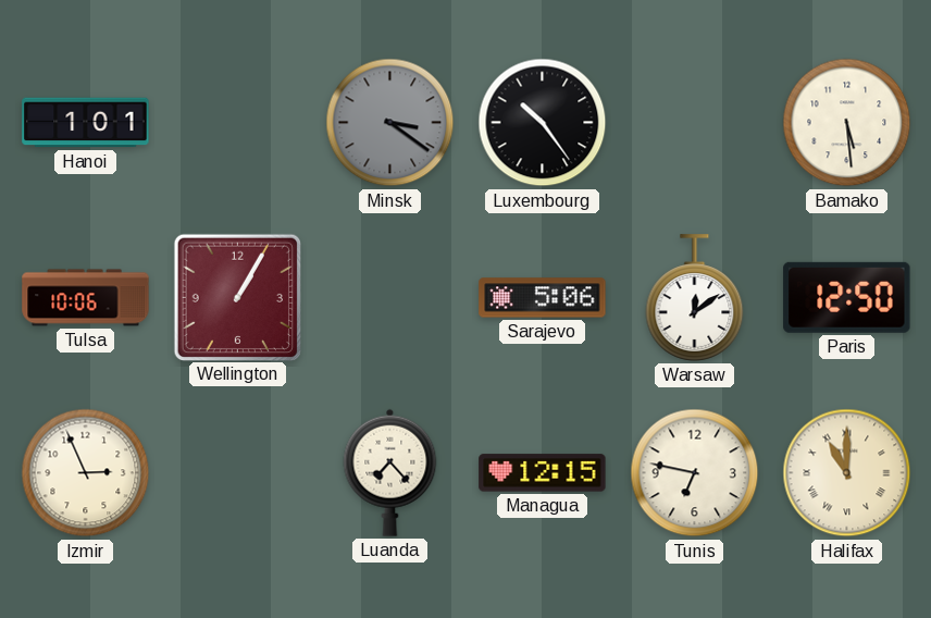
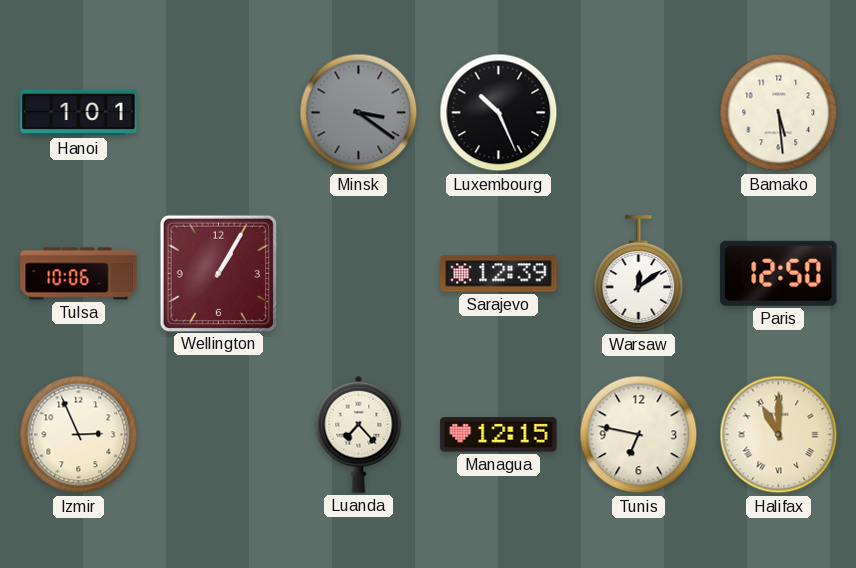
Luxembourg: 10:24 -> 10:26
Sarajevo: 5:06 -> 12:39
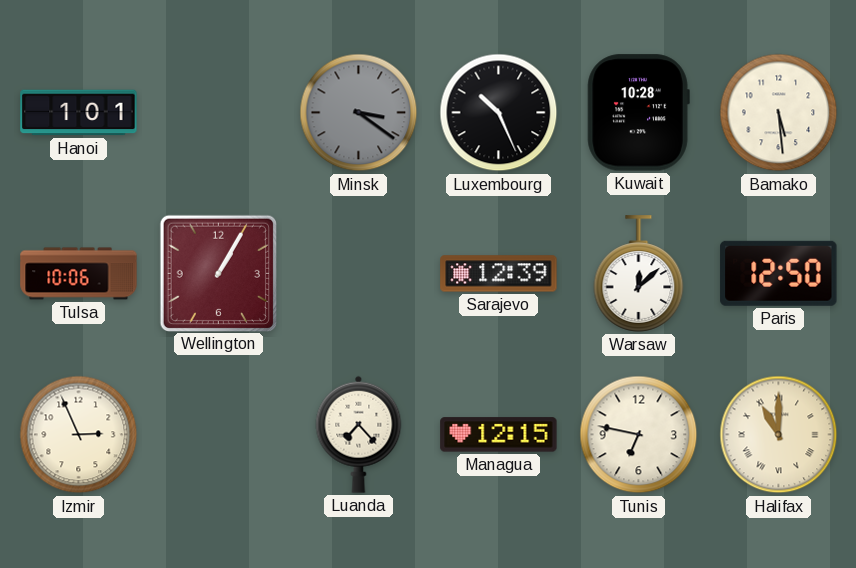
Kuwait: none -> 10:28
Warsaw: 12:09 -> 12:08
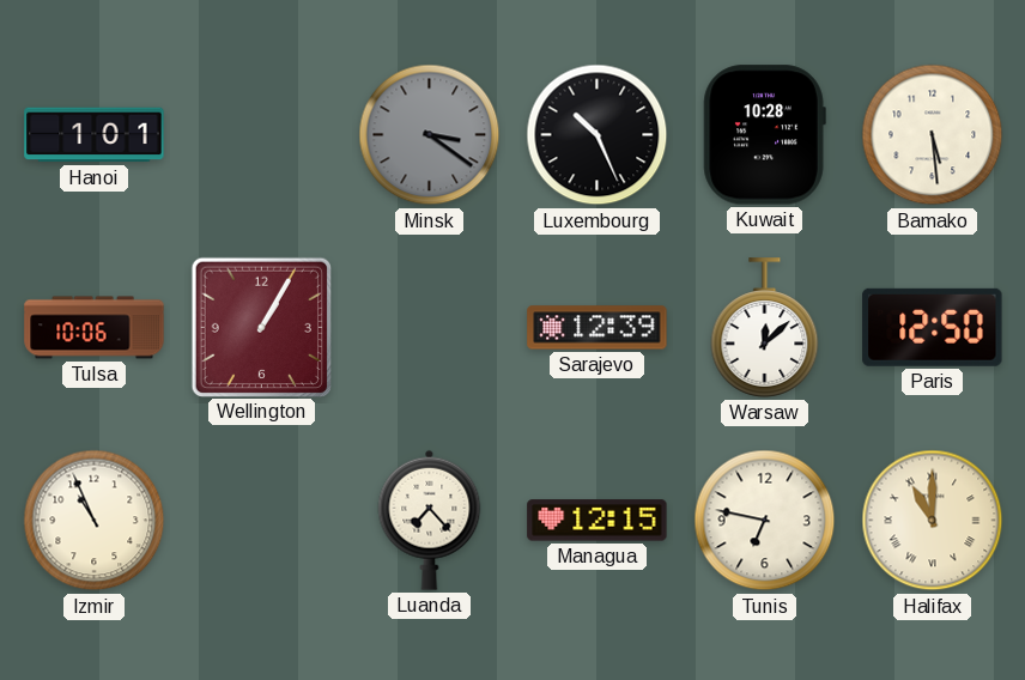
Izmir: 2:56 -> 10:56
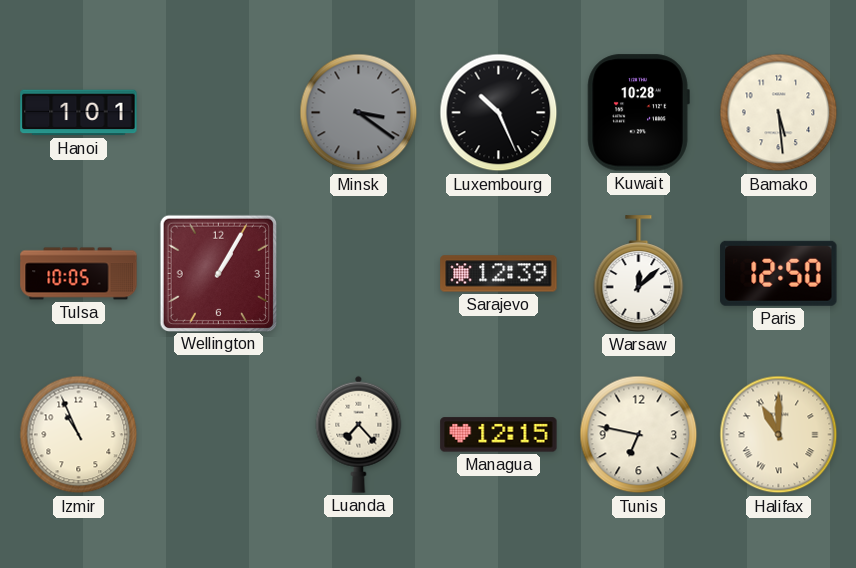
Tulsa: 10:06 -> 10:05
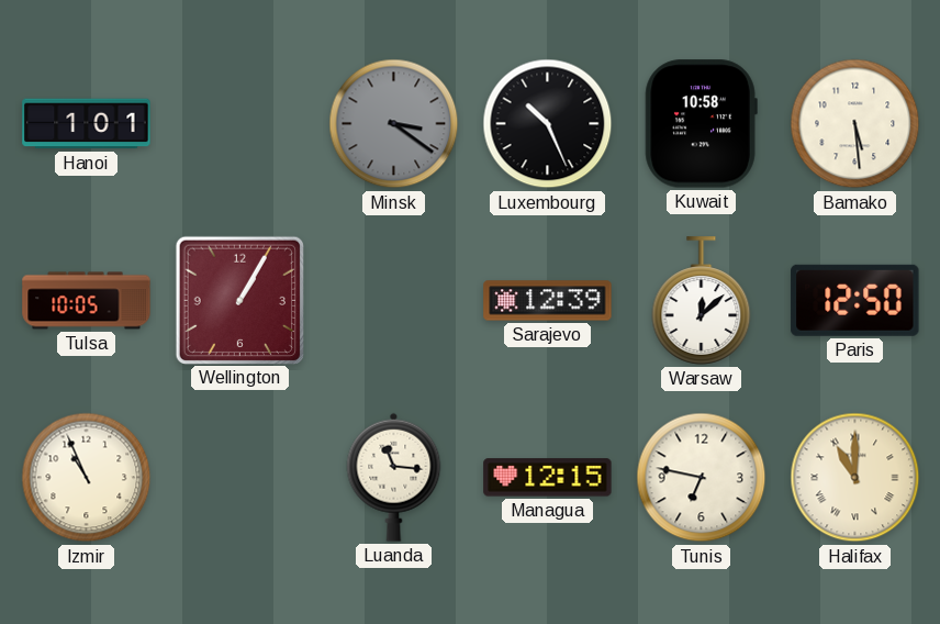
Kuwait: 10:28 -> 10:58
Luanda: 7:23 -> 11:16
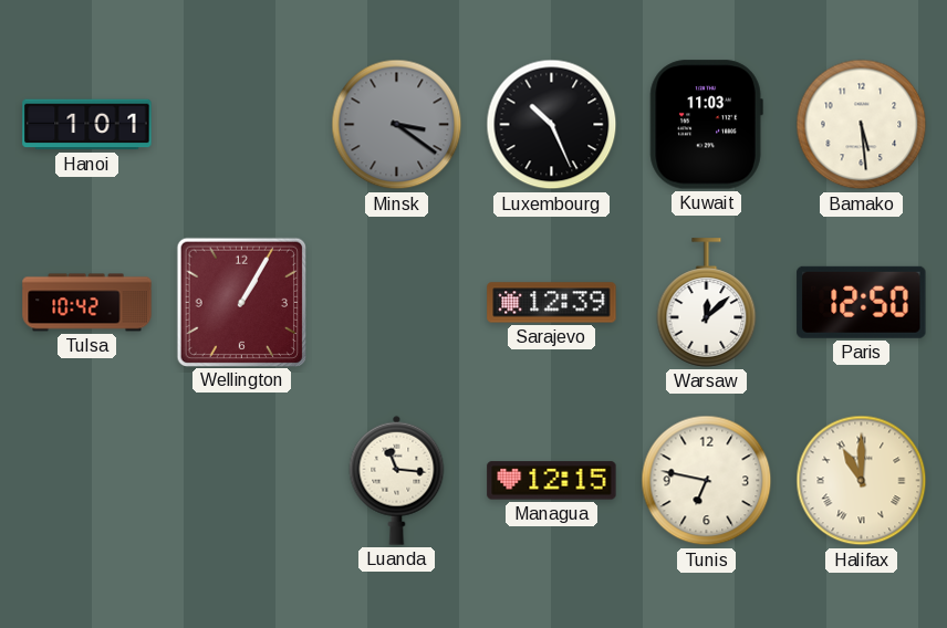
Kuwait: 10:58 -> 11:03
Tulsa: 10:05 -> 10:42
Izmir: 10:56 -> none
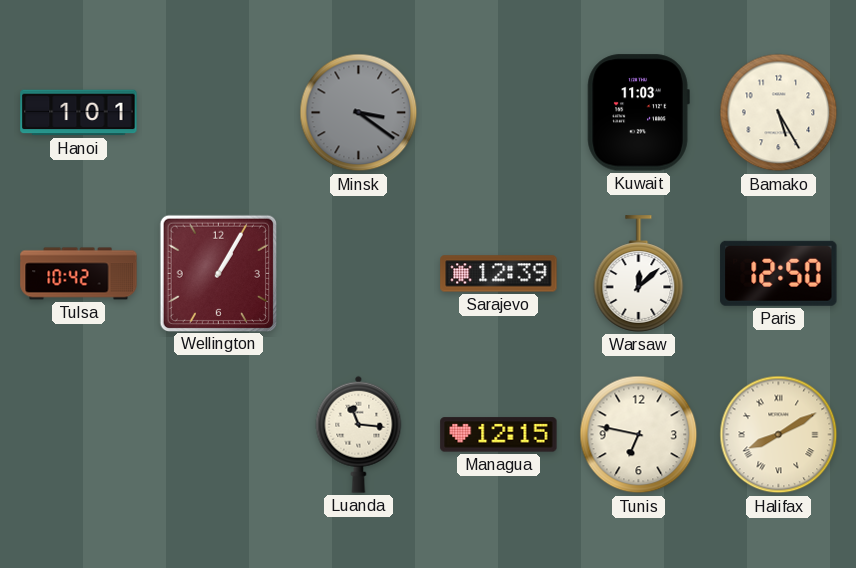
Luxembourg: 10:26 -> none
Bamako: 5:29 -> 5:25
Halifax: 11:00 -> 8:10
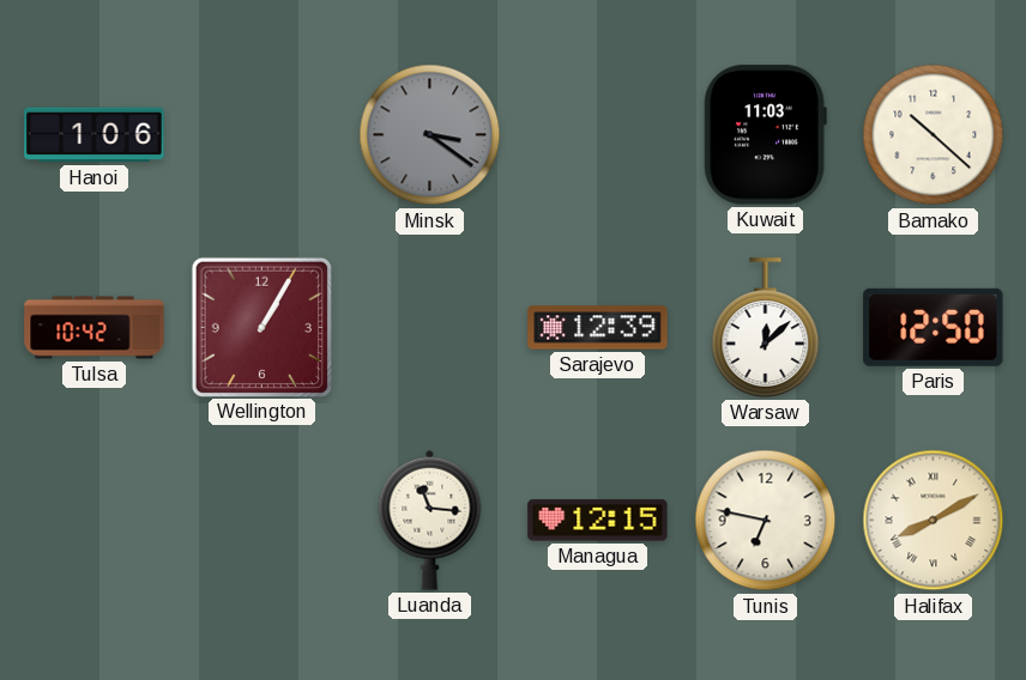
Hanoi: 1:01 -> 1:06
Bamako: 5:25 -> 10:22
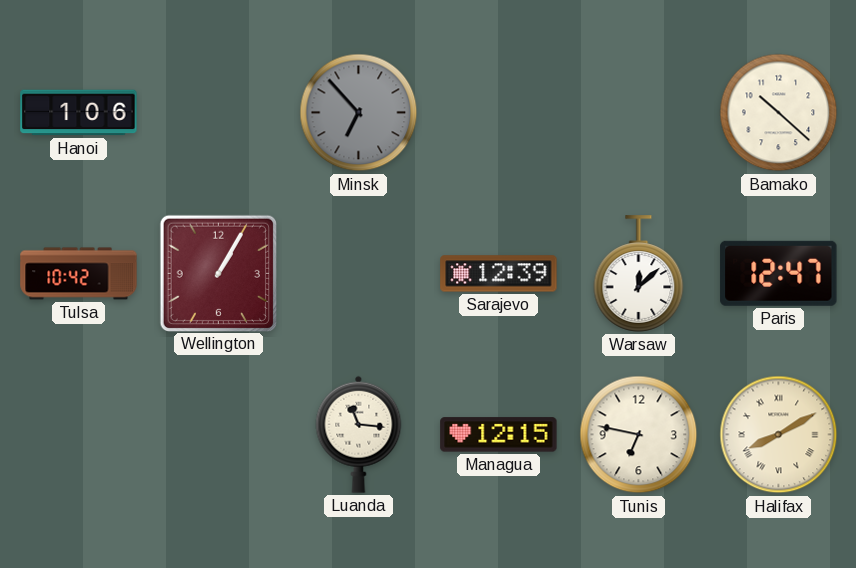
Minsk: 3:21 -> 6:53
Kuwait: 11:03 -> none
Paris: 12:50 -> 12:47
